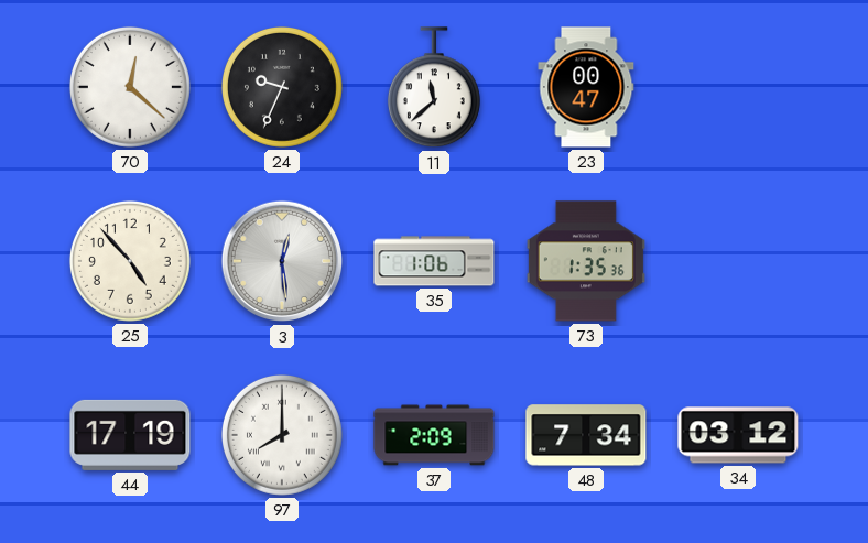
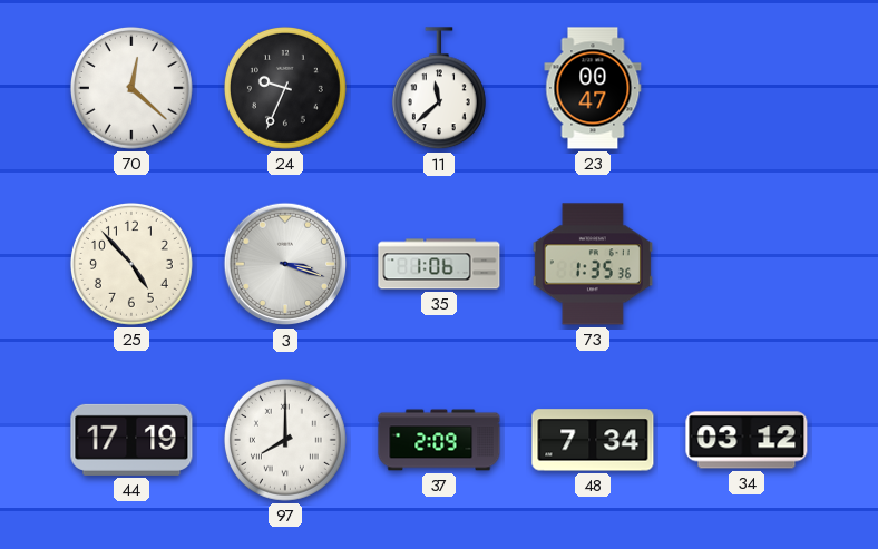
3: 12:29 -> 3:18
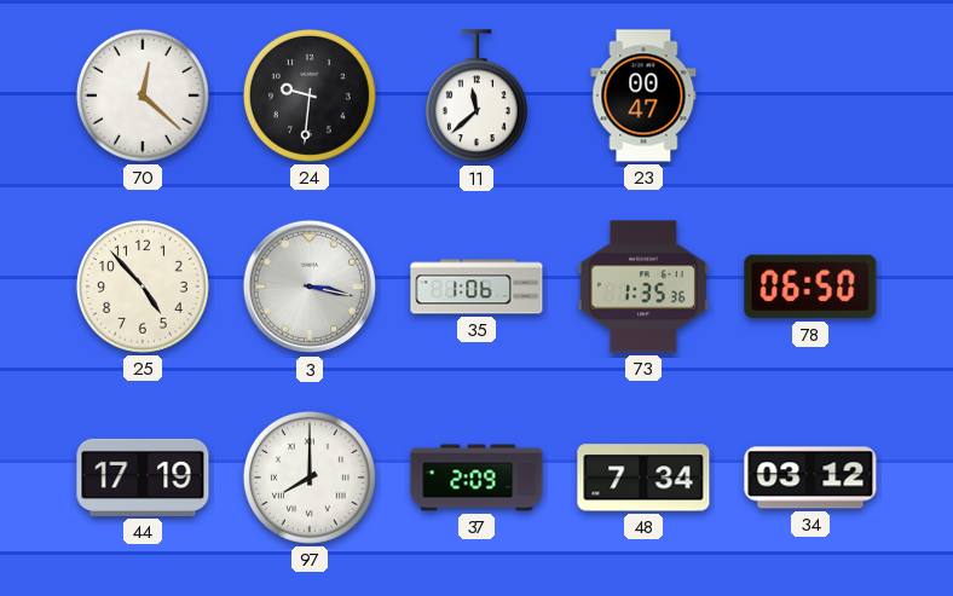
24: 9:34 -> 9:31
3: 3:18 -> 3:17
78: none -> 06:50
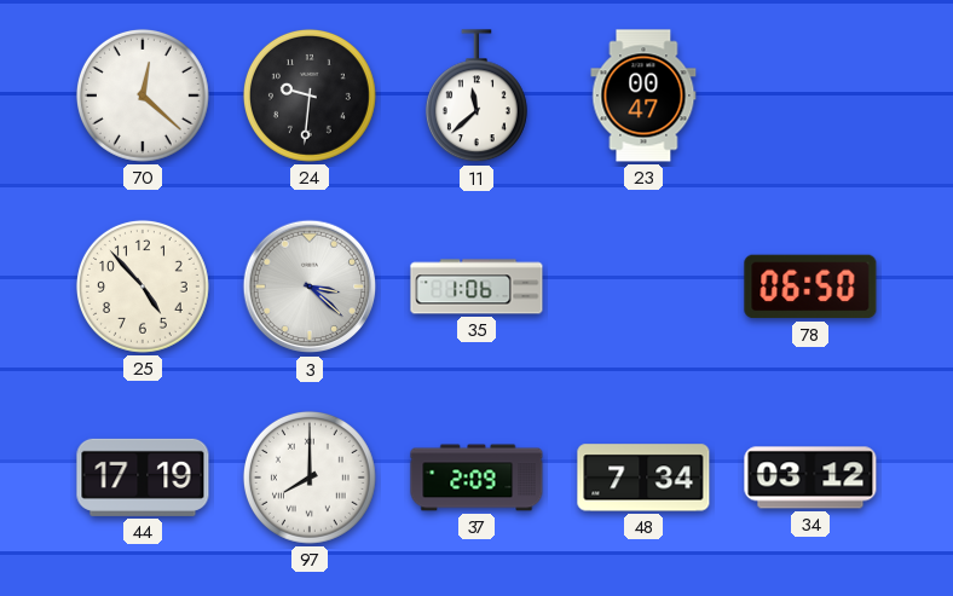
3: 3:17 -> 3:22
73: 1:35 -> none
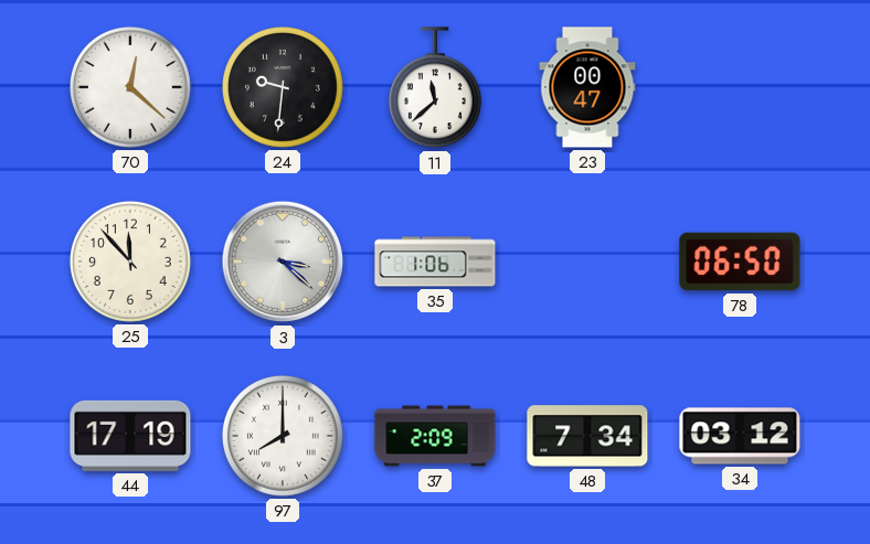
25: 4:53 -> 11:53
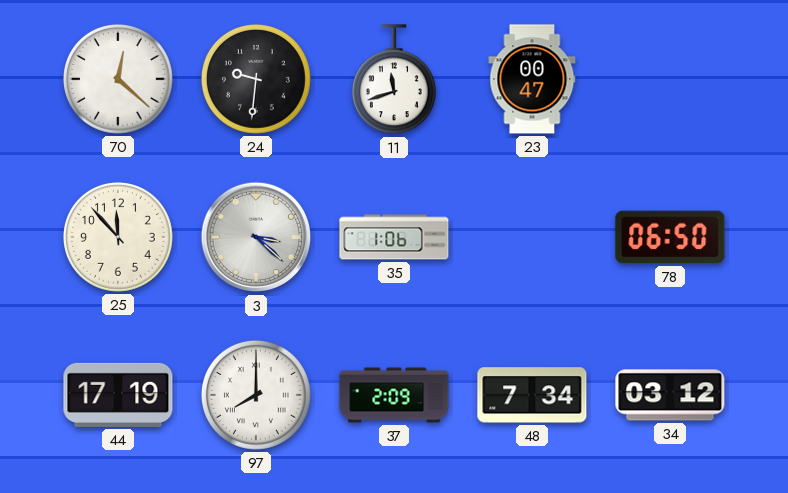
11: 11:38 -> 11:42
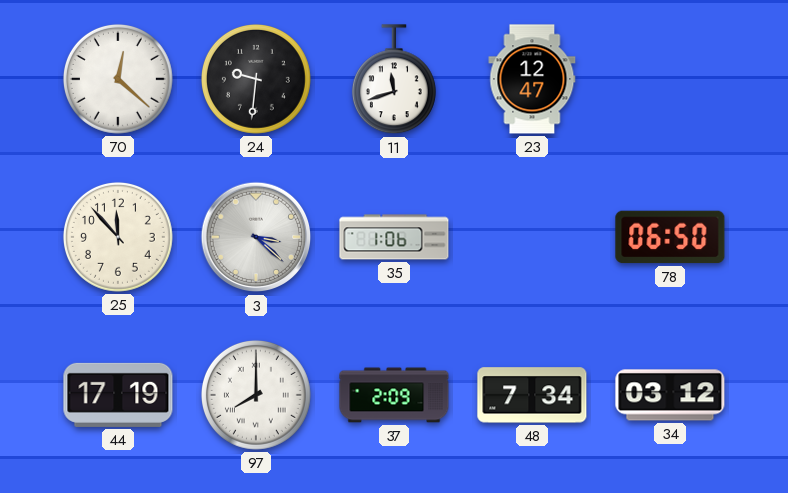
23: 00:47 -> 12:47
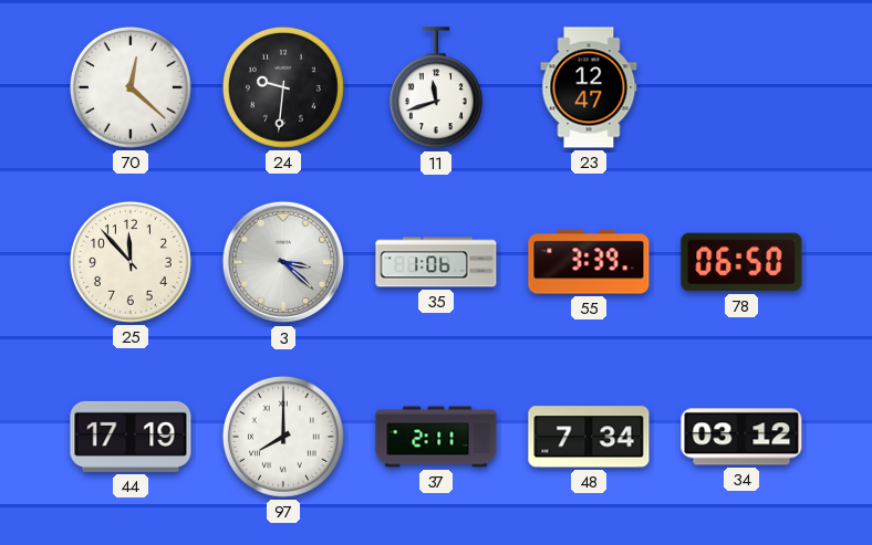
55: none -> 3:39
37: 2:09 -> 2:11
